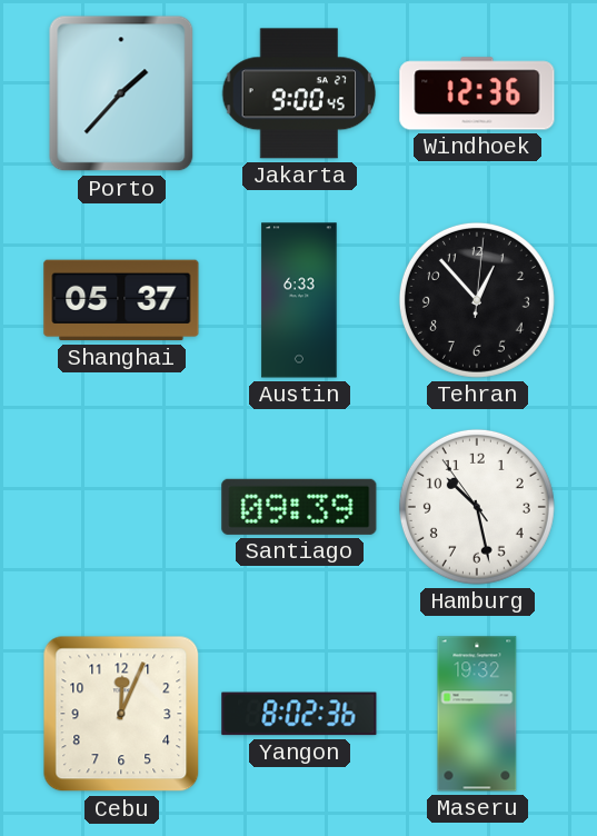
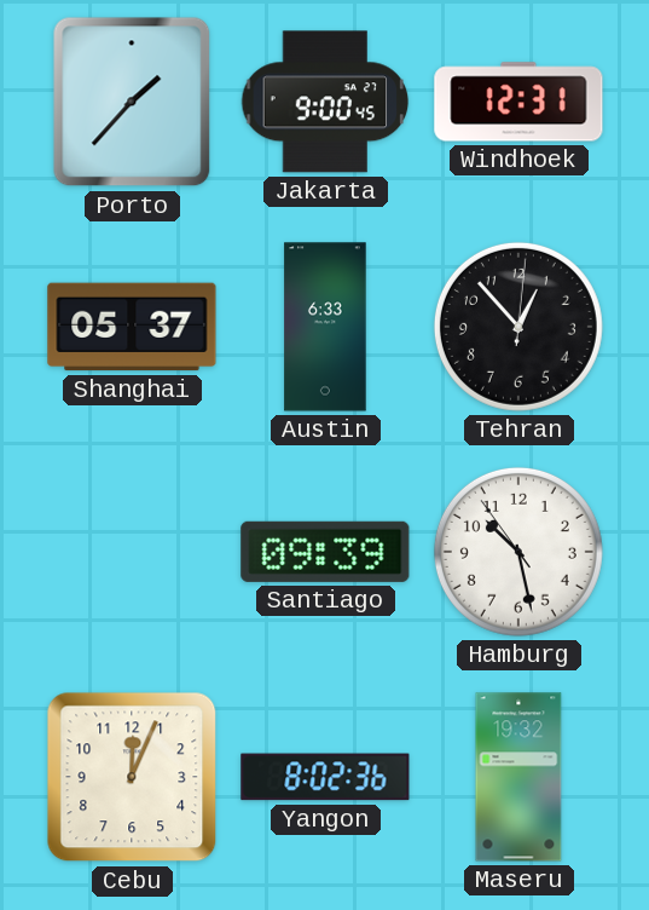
Windhoek: 12:36 -> 12:31
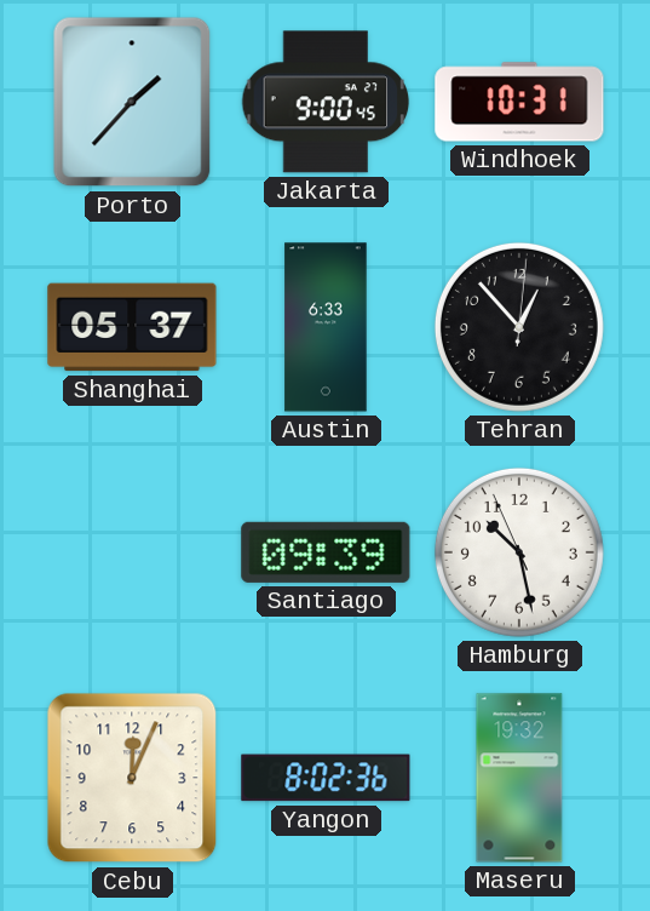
Windhoek: 12:31 -> 10:31
Hamburg: 10:27:54 -> 10:27:56
